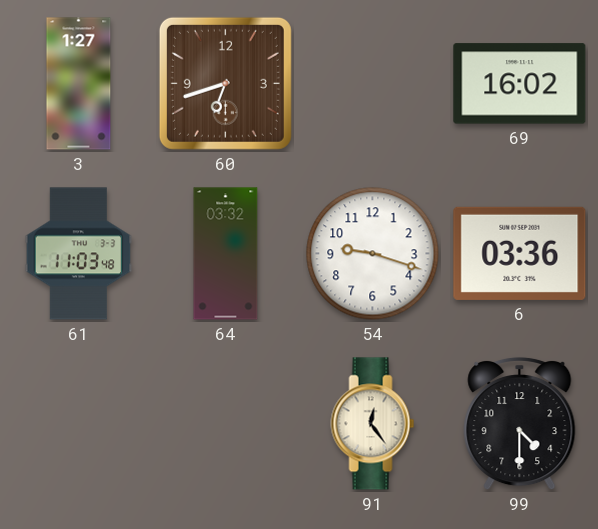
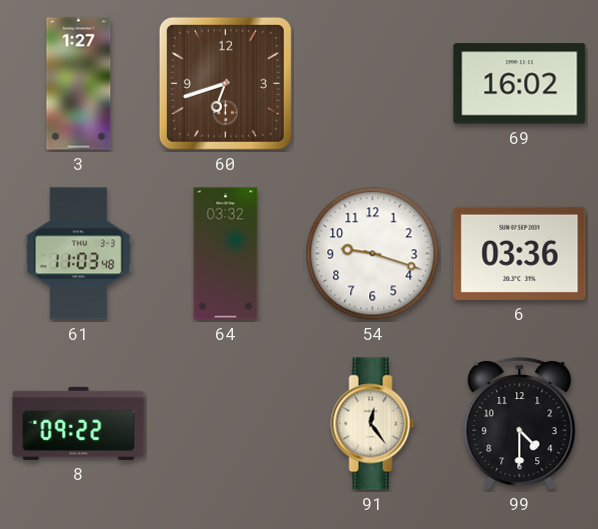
8: none -> 09:22
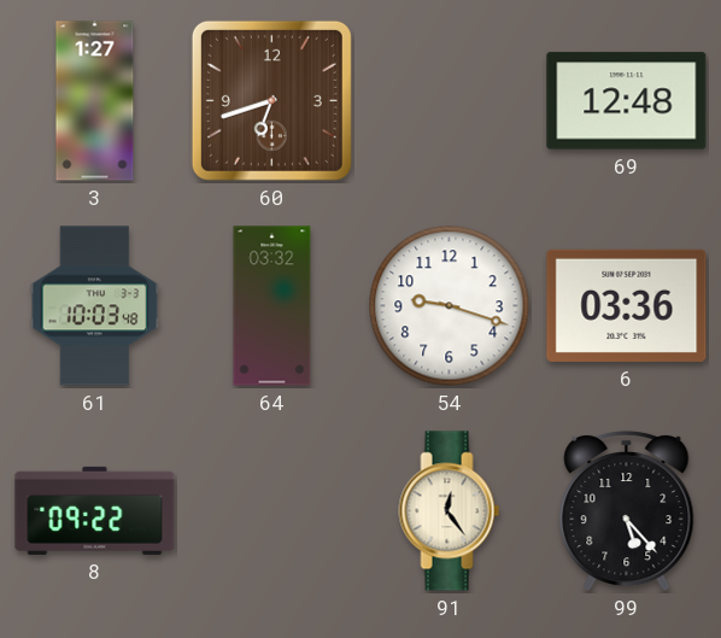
69: 16:02 -> 12:48
61: 11:03 -> 10:03
99: 4:30 -> 5:23
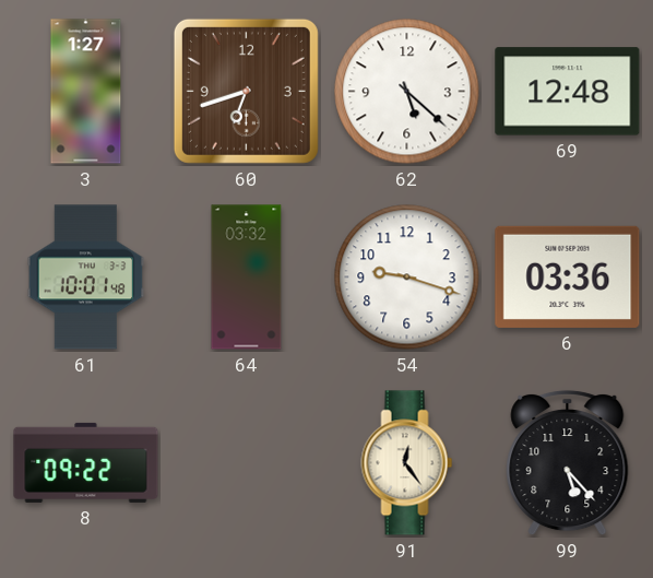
62: none -> 5:22
61: 10:03 -> 10:01
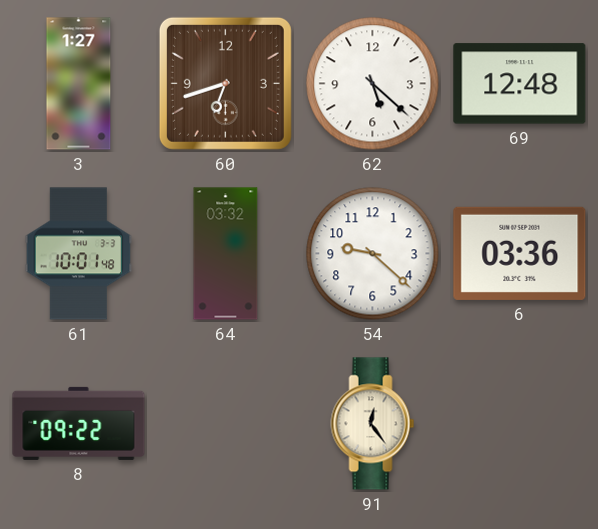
54: 9:18 -> 9:22
99: 5:23 -> none
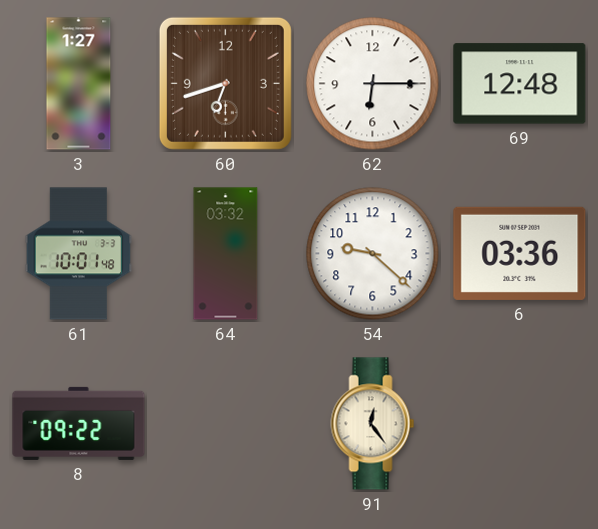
62: 5:22 -> 6:15
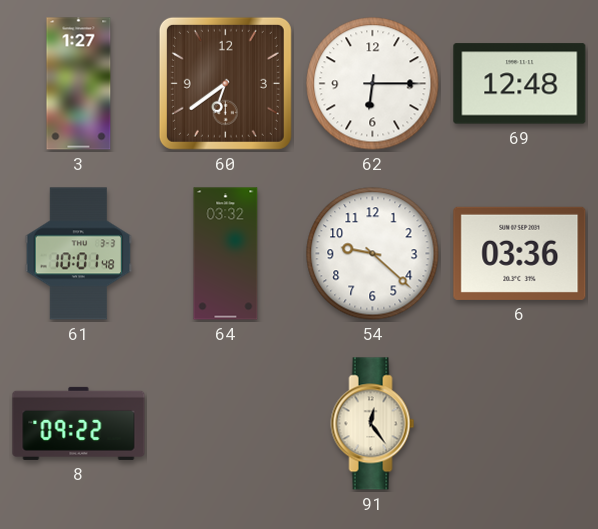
60: 6:42 -> 6:39
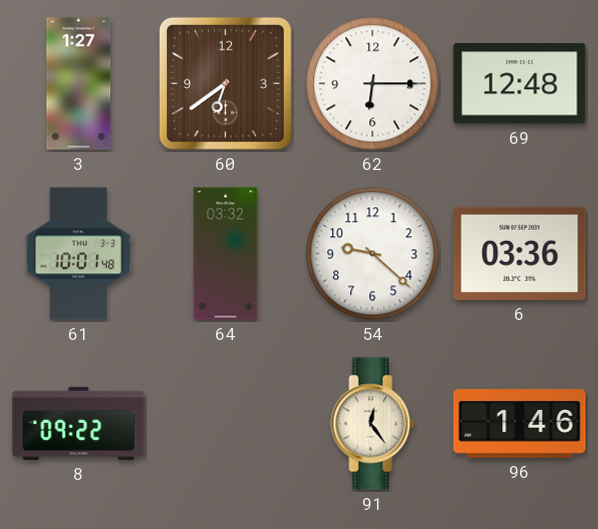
96: none -> 1:46
